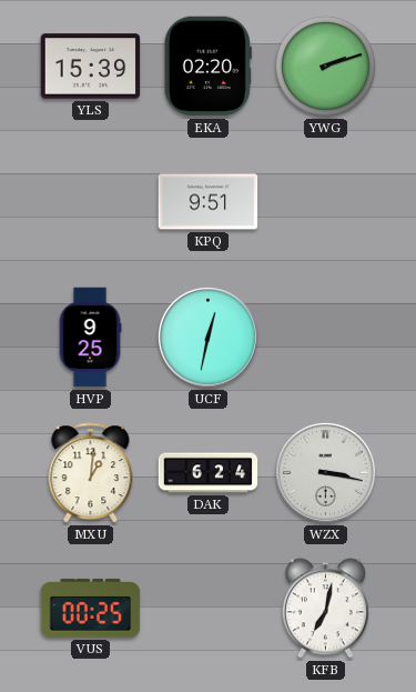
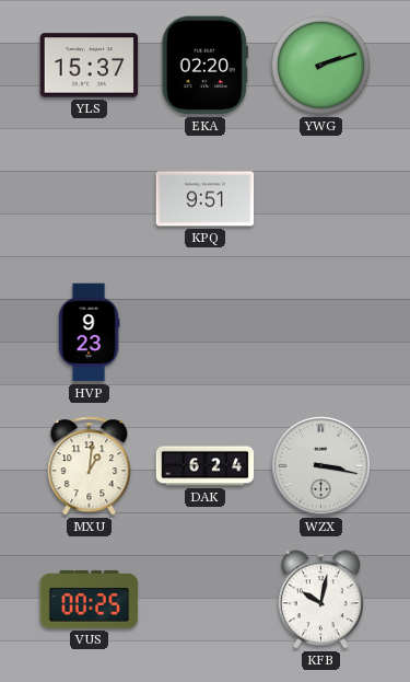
YLS: 15:39 -> 15:37
HVP: 9:25 -> 9:23
UCF: 12:32 -> none
KFB: 7:02 -> 10:02
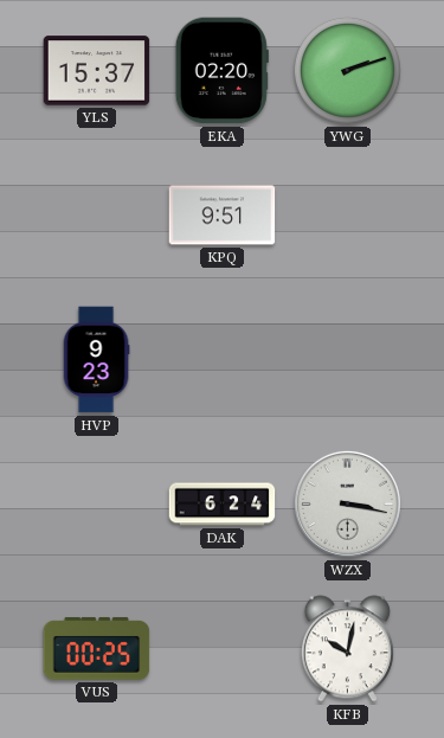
MXU: 1:01 -> none
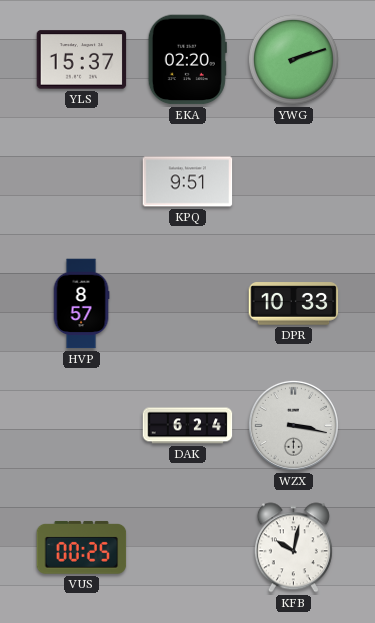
HVP: 9:23 -> 8:57
DPR: none -> 10:33
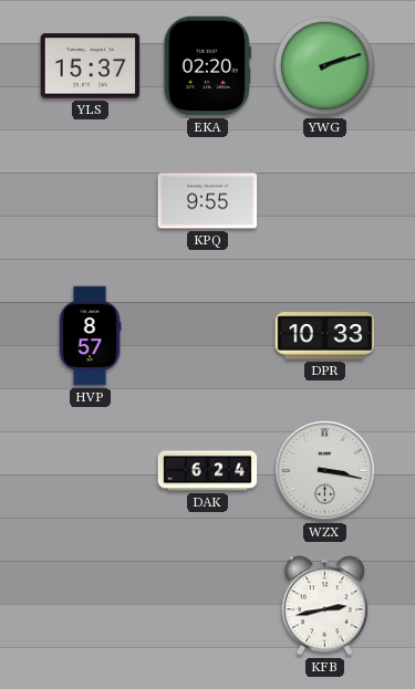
KPQ: 9:51 -> 9:55
VUS: 00:25 -> none
KFB: 10:02 -> 2:43
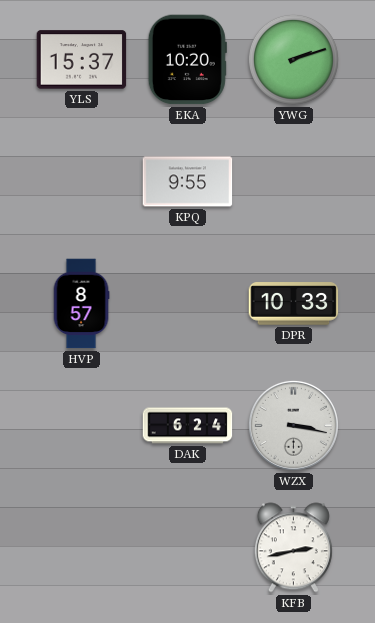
EKA: 02:20 -> 10:20
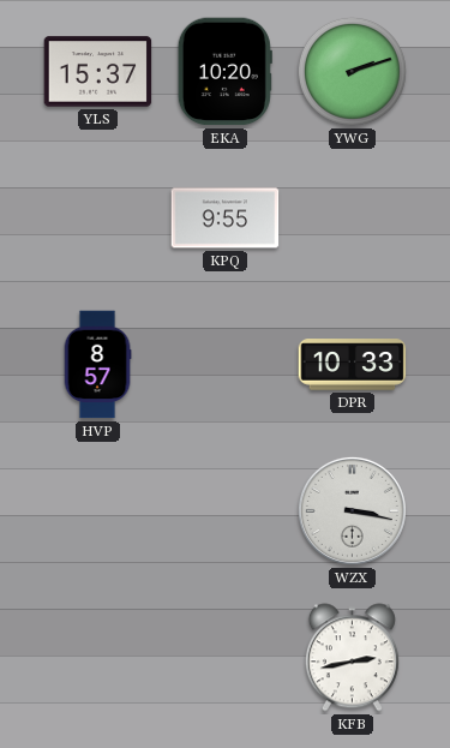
DAK: 6:24 -> none
